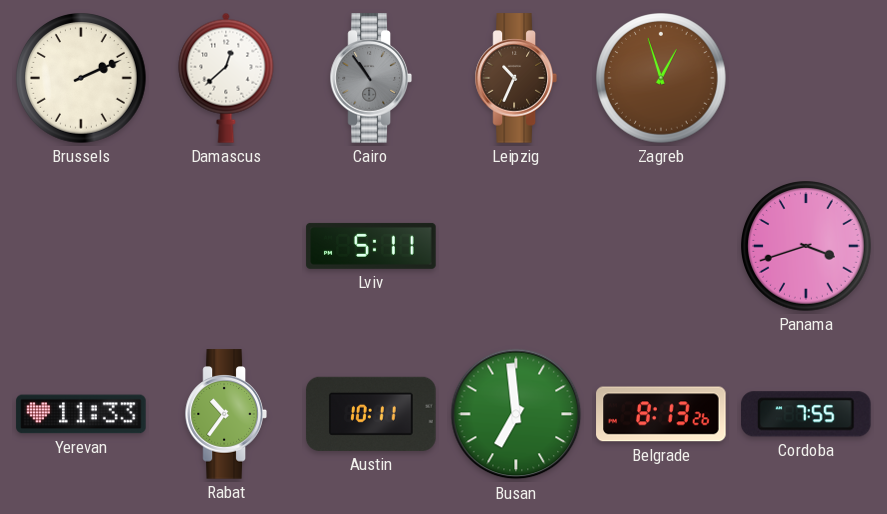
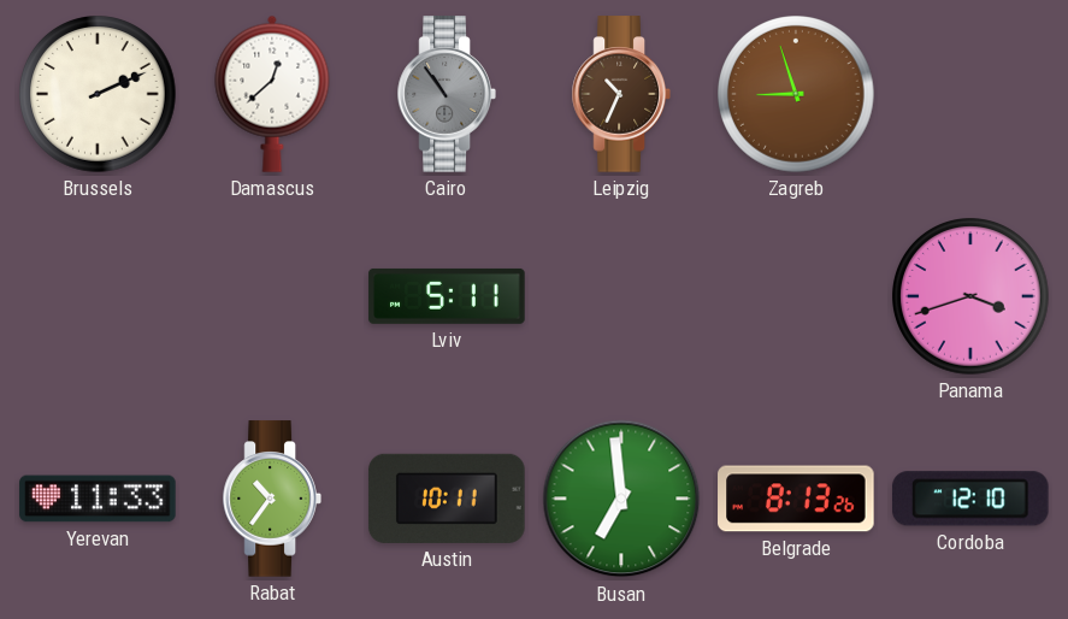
Zagreb: 12:57 -> 8:57
Cordoba: 7:55 -> 12:10
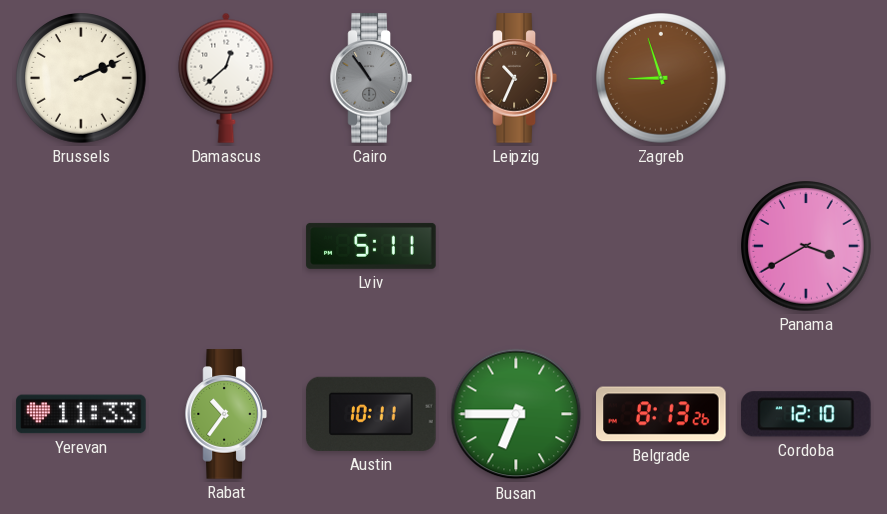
Panama: 3:42 -> 3:40
Busan: 6:59 -> 6:45
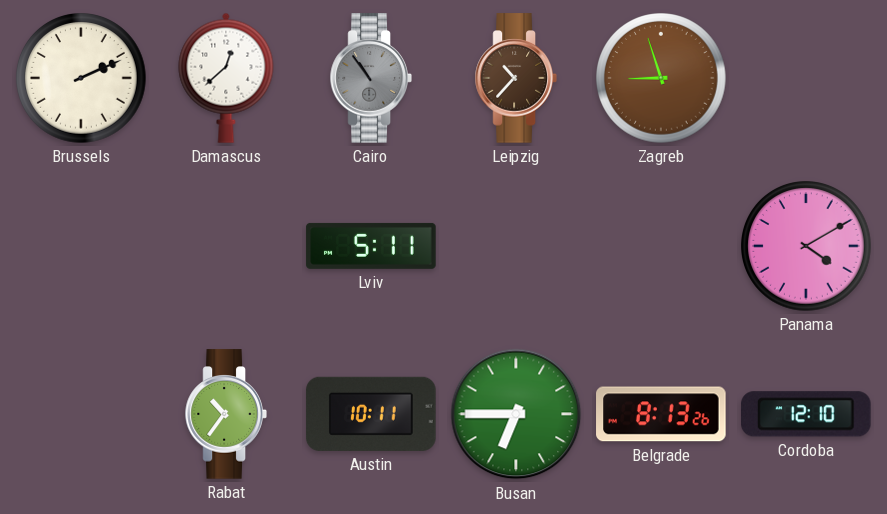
Leipzig: 10:34 -> 10:37
Panama: 3:40 -> 4:10
Yerevan: 11:33 -> none
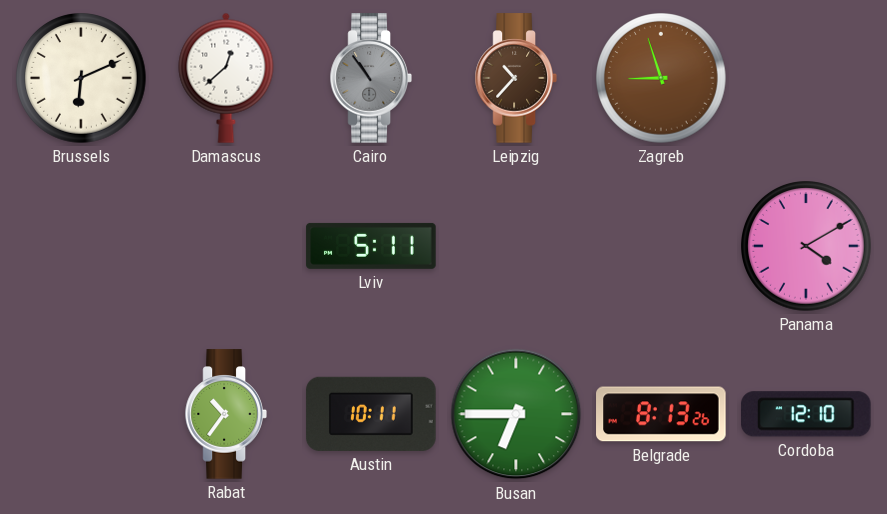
Brussels: 2:11 -> 6:11
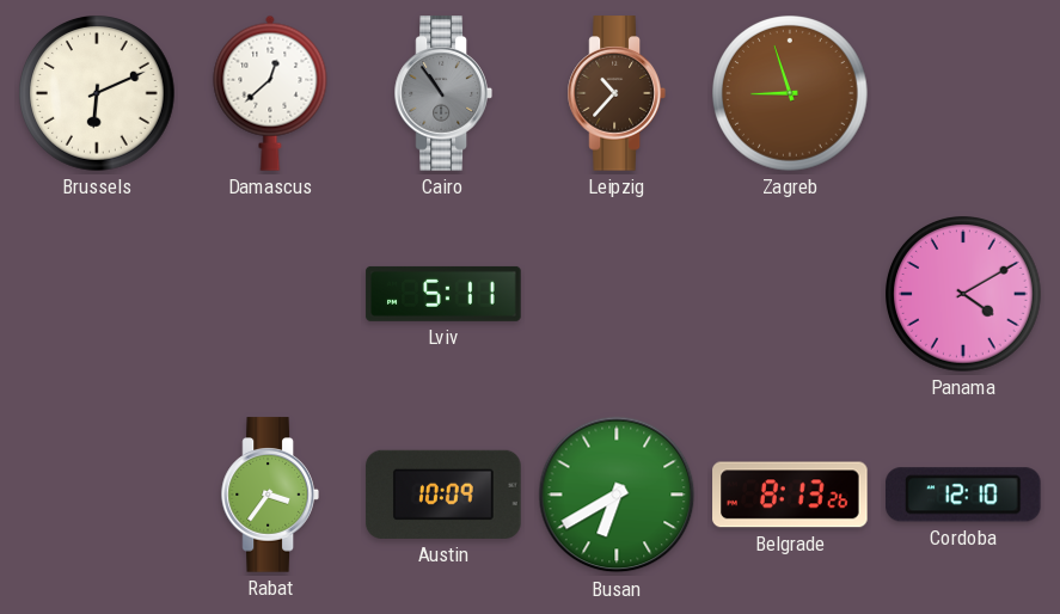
Rabat: 10:36 -> 3:36
Austin: 10:11 -> 10:09
Busan: 6:45 -> 6:40
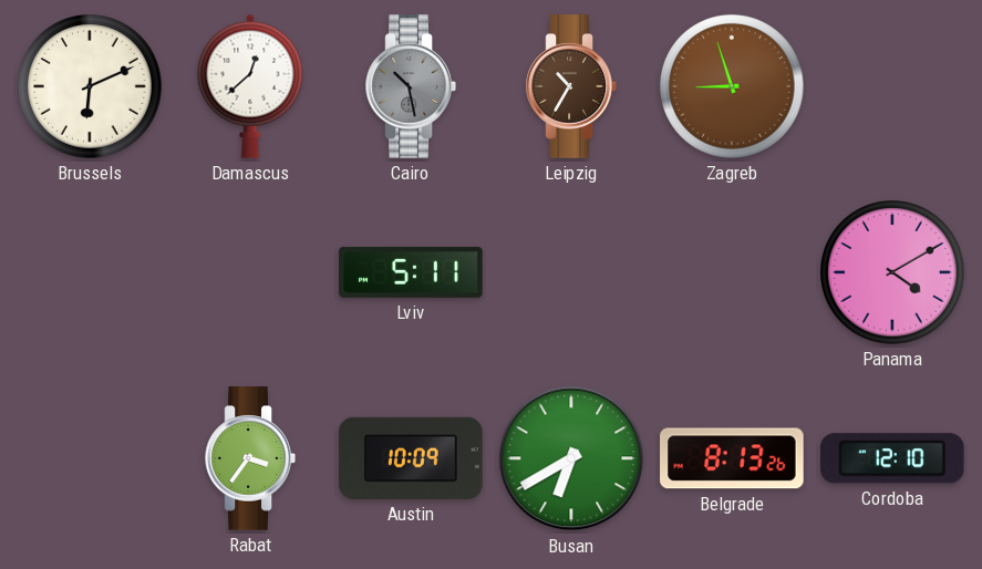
Cairo: 10:54 -> 10:28
Leipzig: 10:37 -> 10:35
